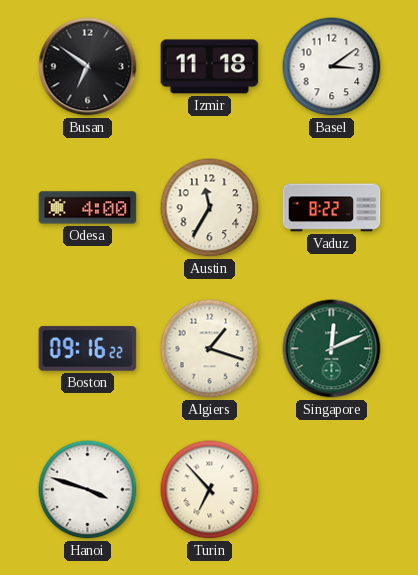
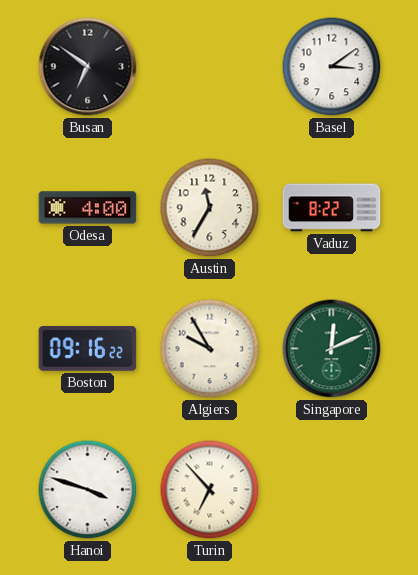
Izmir: 11:18 -> none
Algiers: 1:18 -> 9:55
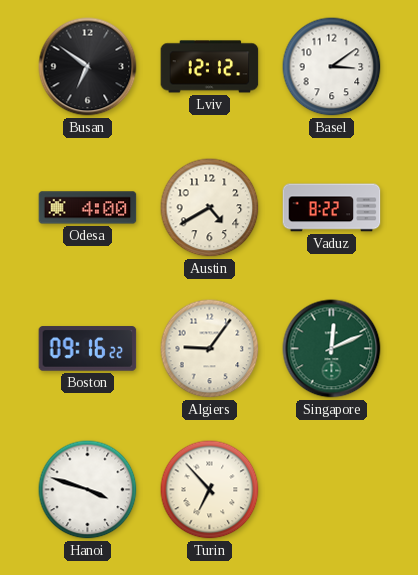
Lviv: none -> 12:12
Austin: 11:35 -> 4:40
Algiers: 9:55 -> 9:06
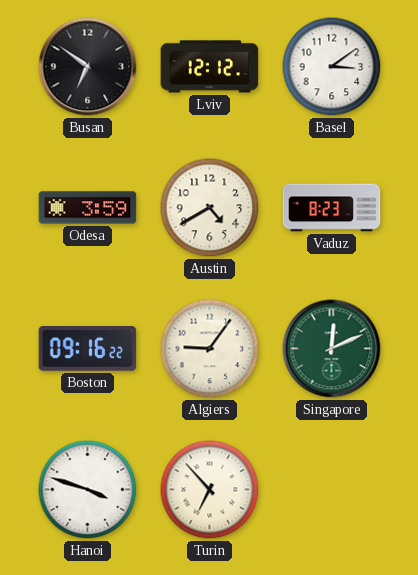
Odesa: 4:00 -> 3:59
Vaduz: 8:22 -> 8:23
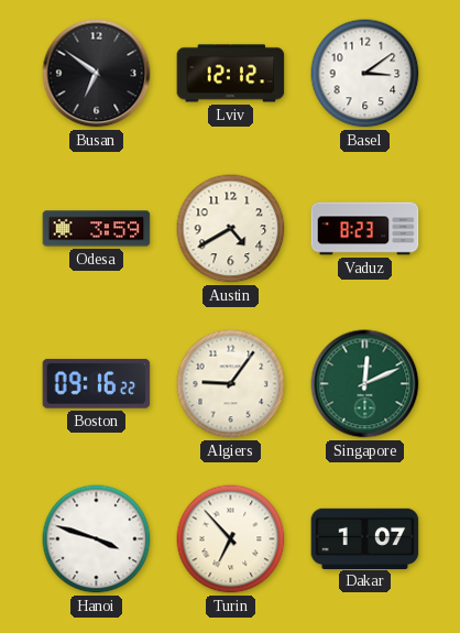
Dakar: none -> 1:07
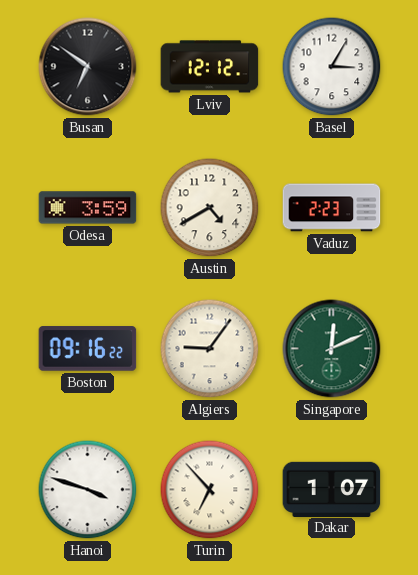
Basel: 3:09 -> 3:05
Vaduz: 8:23 -> 2:23
